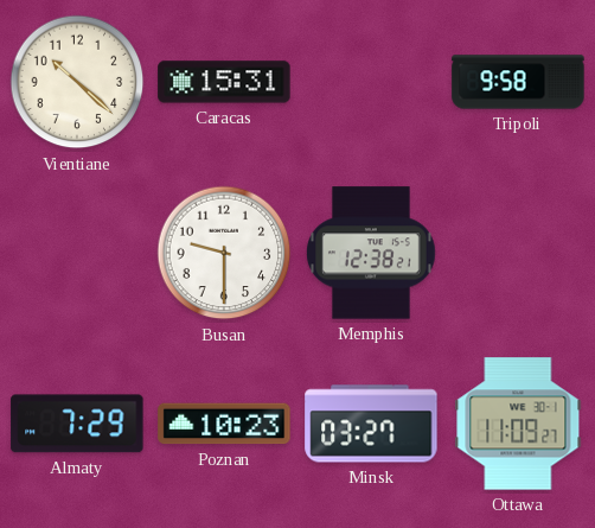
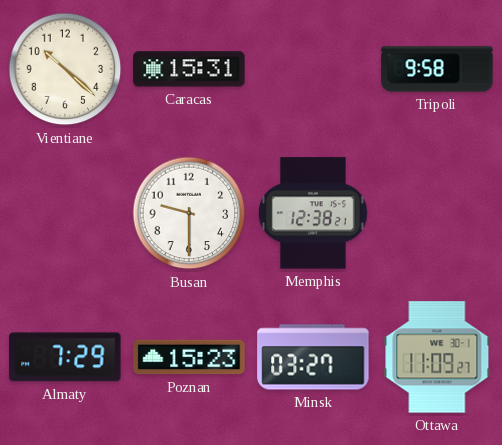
Poznan: 10:23 -> 15:23
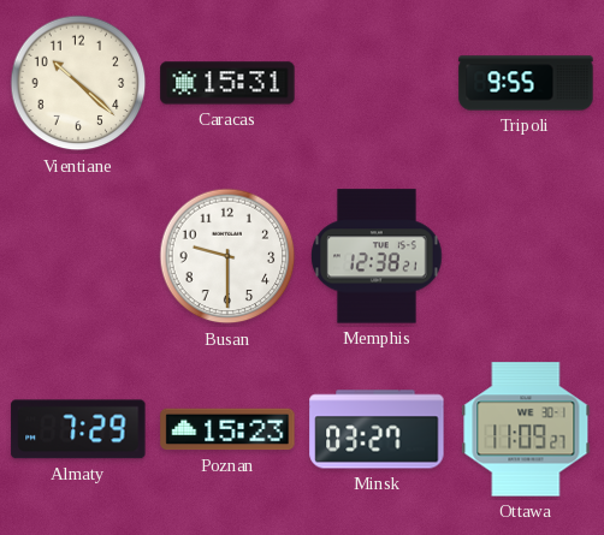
Tripoli: 9:58 -> 9:55
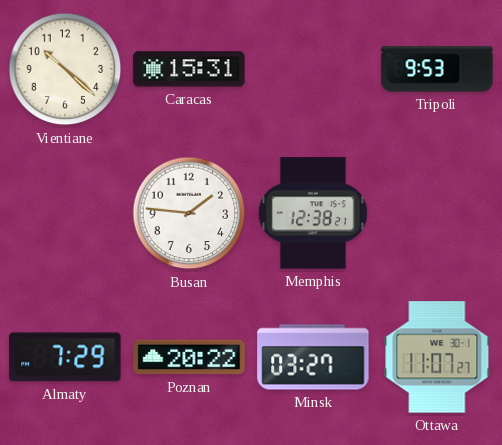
Tripoli: 9:55 -> 9:53
Busan: 9:30 -> 1:46
Poznan: 15:23 -> 20:22
Ottawa: 11:09 -> 11:07
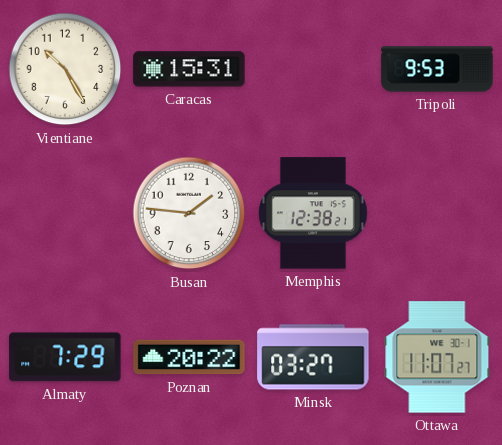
Vientiane: 10:22 -> 10:25
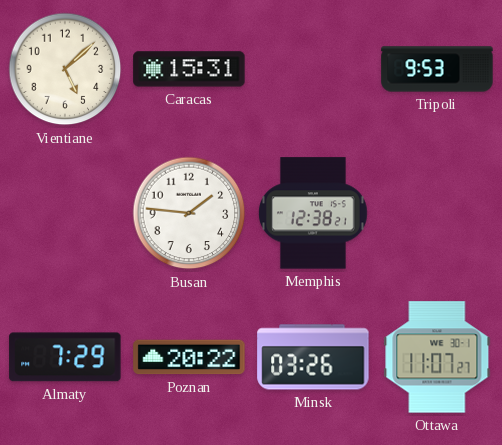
Vientiane: 10:25 -> 5:08
Minsk: 03:27 -> 03:26
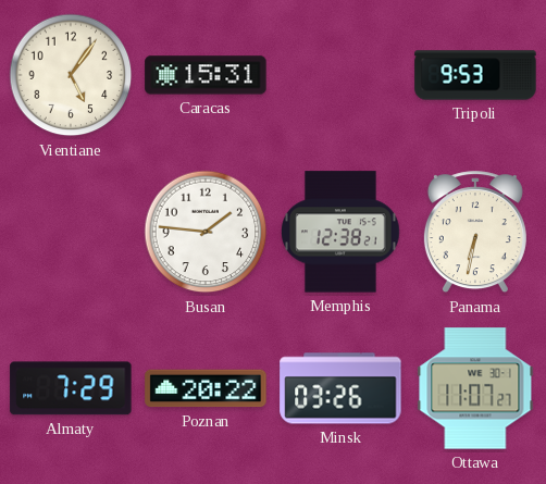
Vientiane: 5:08 -> 5:06
Panama: none -> 6:32
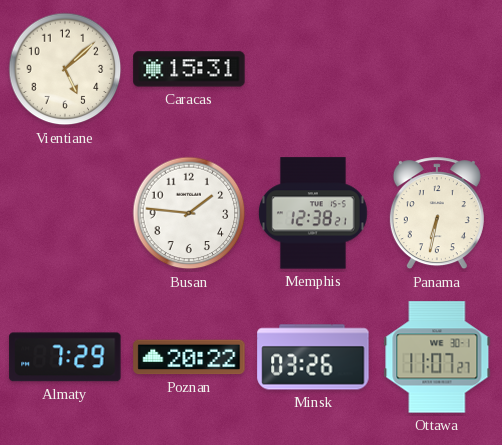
Vientiane: 5:06 -> 5:08
Tripoli: 9:53 -> none
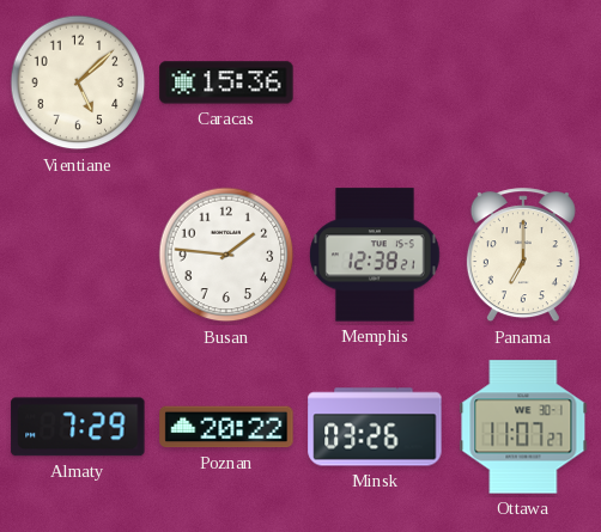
Caracas: 15:31 -> 15:36
Panama: 6:32 -> 7:00
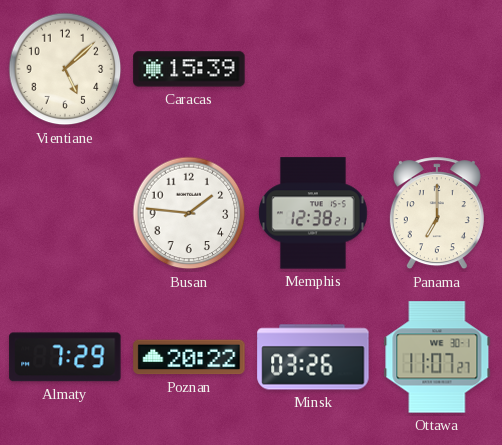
Caracas: 15:36 -> 15:39
